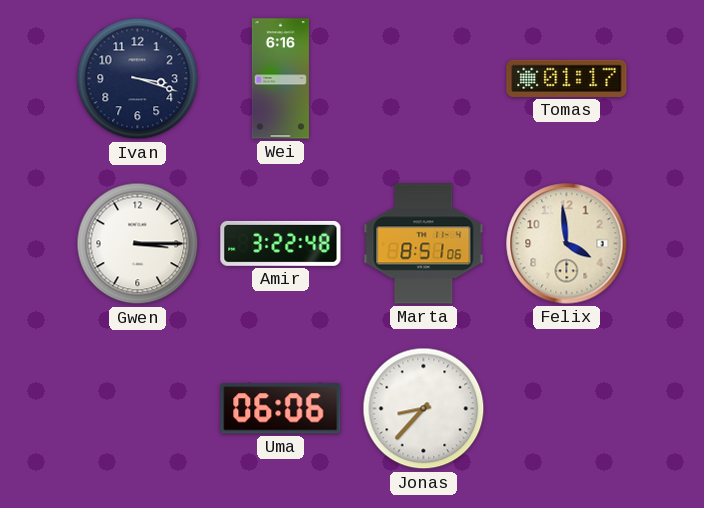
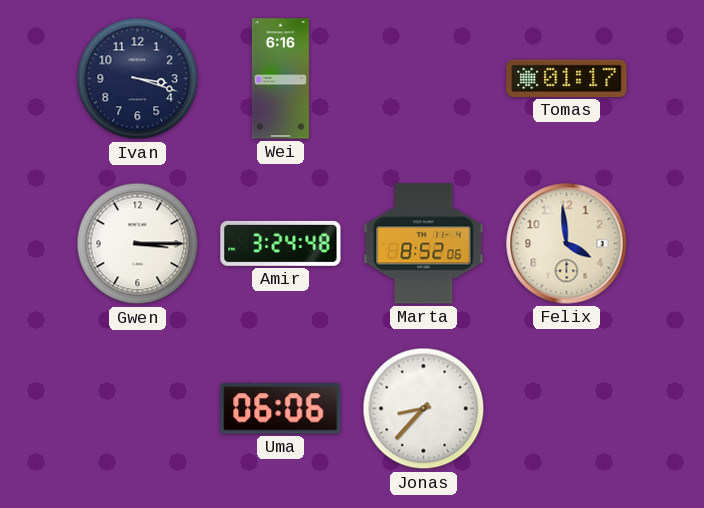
Amir: 3:22 -> 3:24
Marta: 8:51 -> 8:52
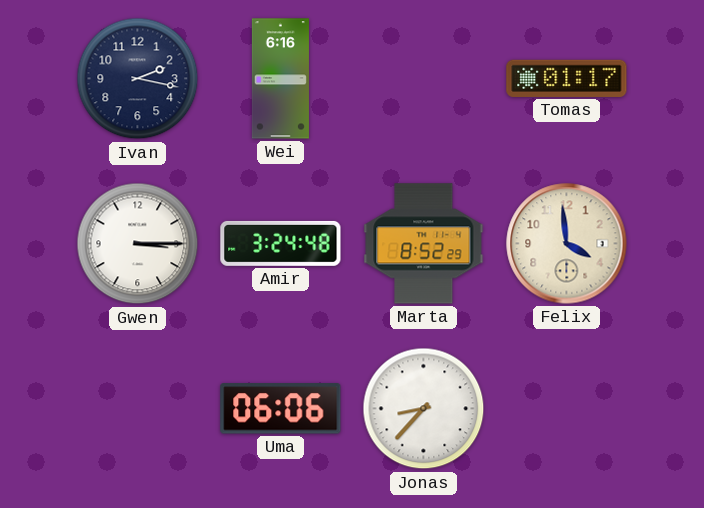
Ivan: 3:18 -> 2:17
Marta: 8:52:06 -> 8:52:29
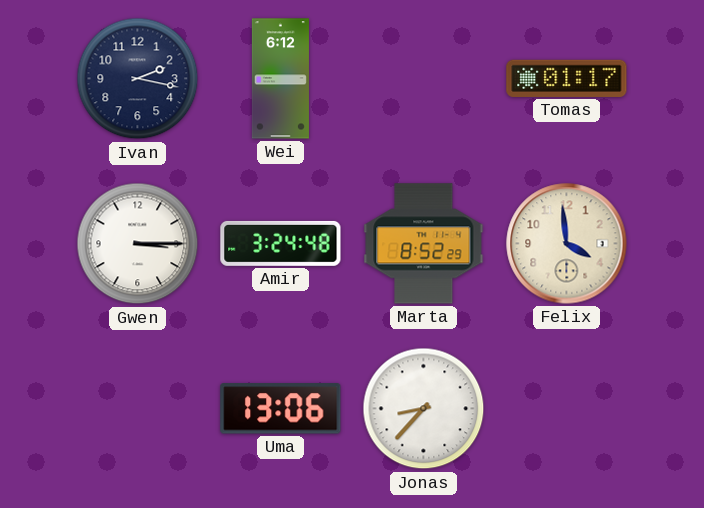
Wei: 6:16 -> 6:12
Uma: 06:06 -> 13:06
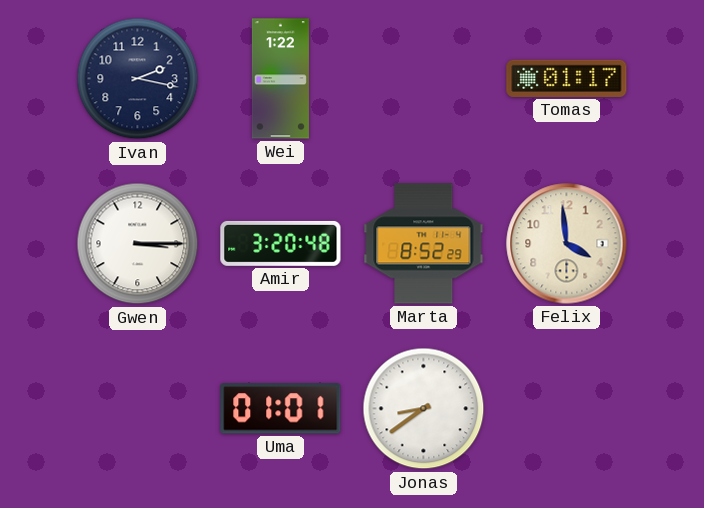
Wei: 6:12 -> 1:22
Amir: 3:24 -> 3:20
Uma: 13:06 -> 01:01
Jonas: 8:37 -> 8:39
